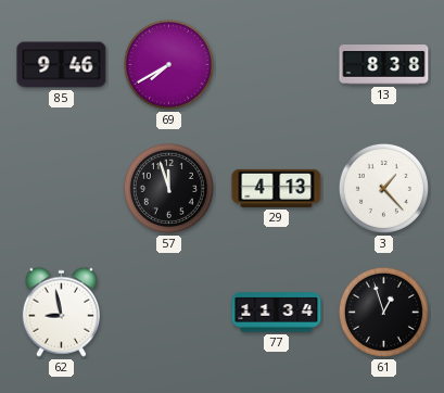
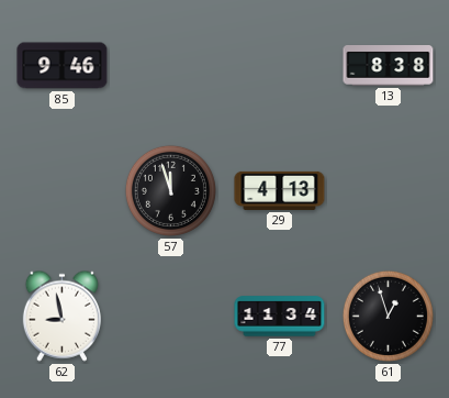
69: 7:40 -> none
3: 1:23 -> none
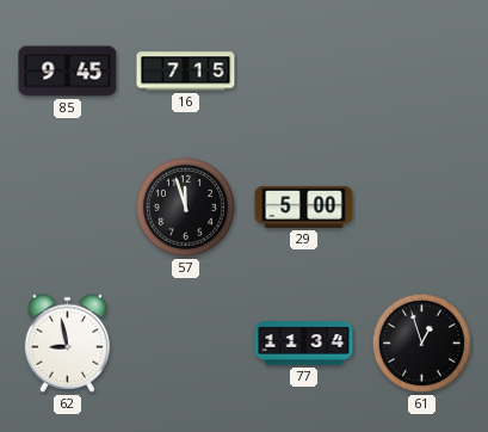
85: 9:46 -> 9:45
16: none -> 7:15
13: 8:38 -> none
29: 4:13 -> 5:00
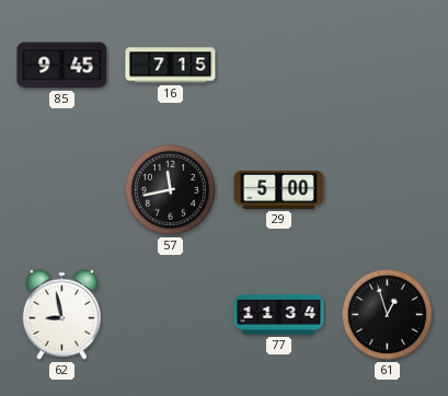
57: 11:57 -> 11:43
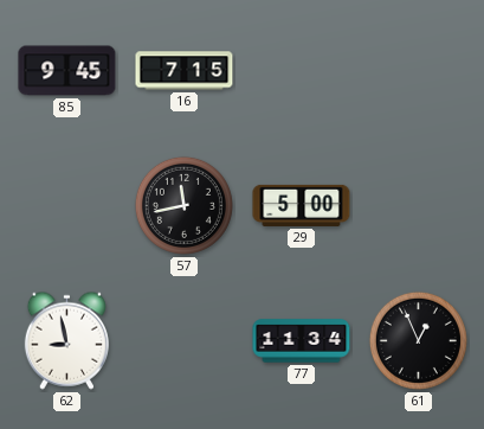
61: 12:57 -> 12:56
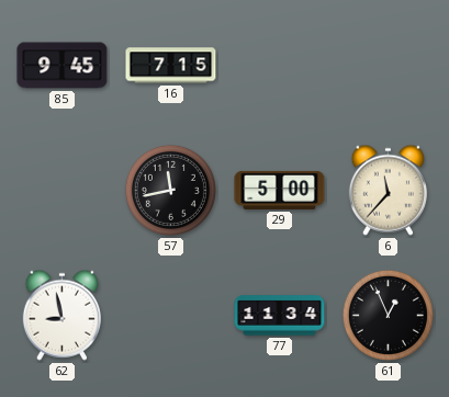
6: none -> 11:37
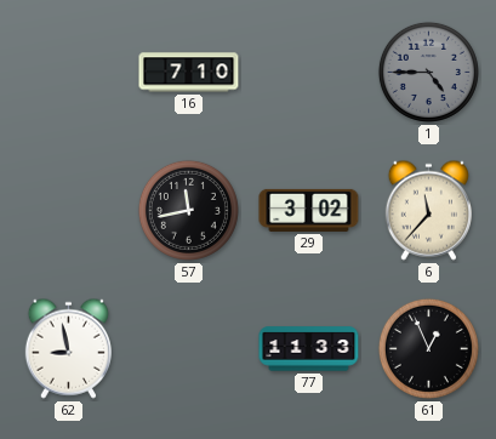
85: 9:45 -> none
16: 7:15 -> 7:10
1: none -> 4:45
29: 5:00 -> 3:02
77: 11:34 -> 11:33
